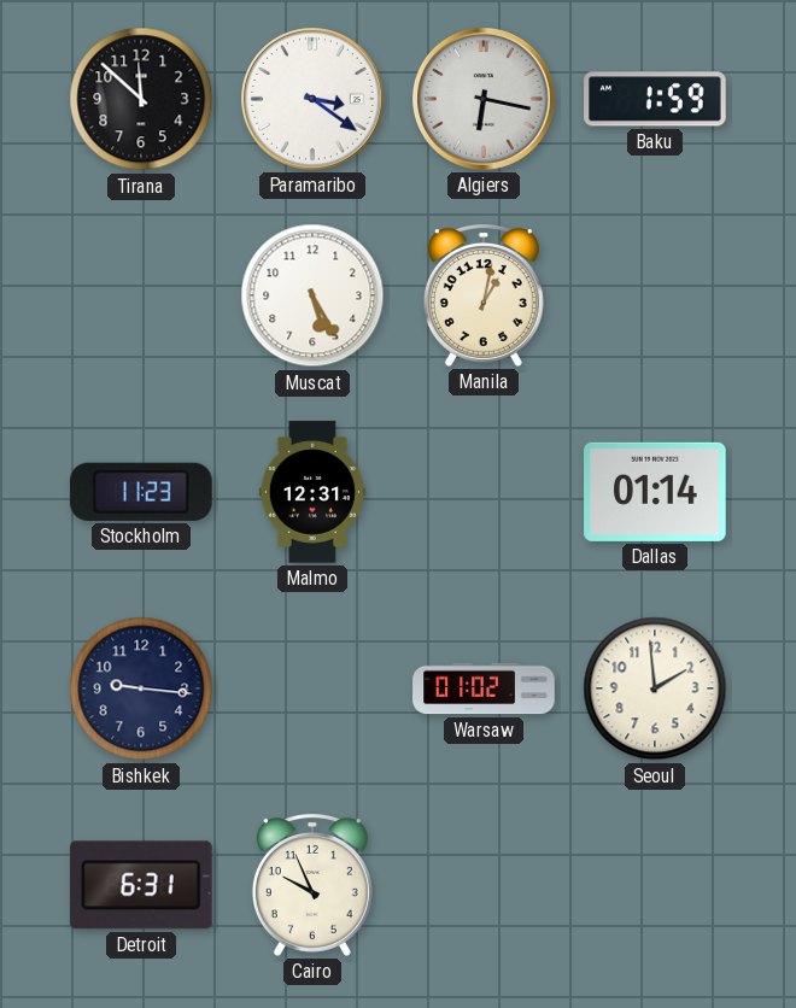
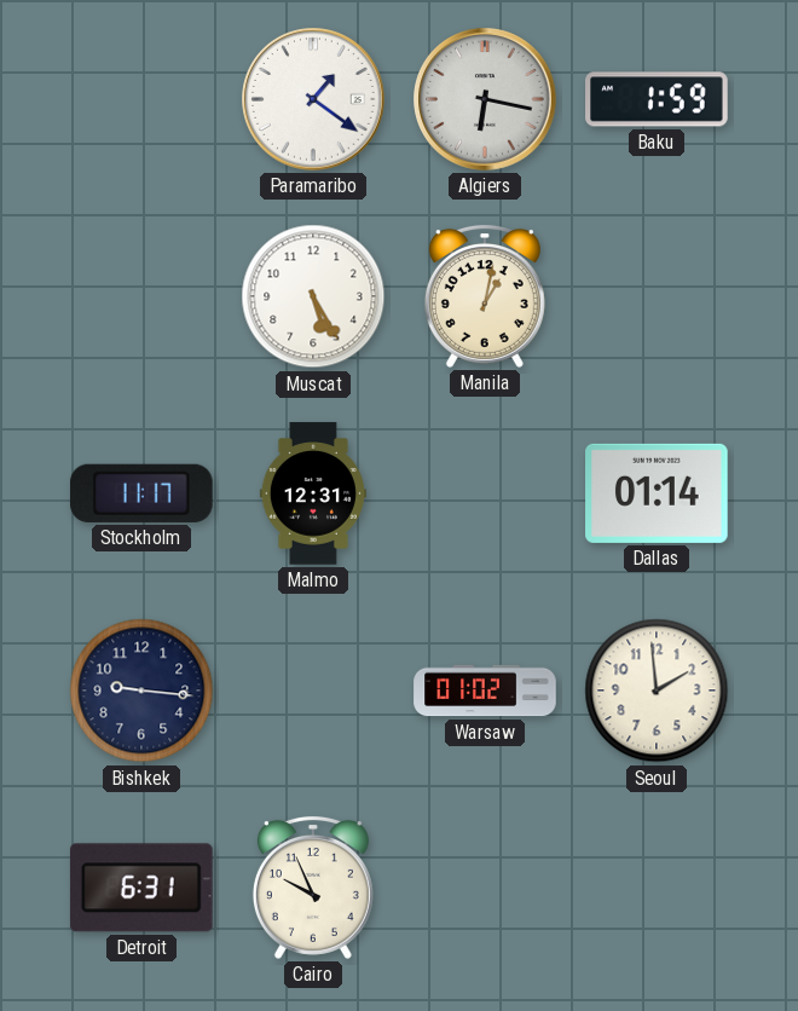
Tirana: 11:52 -> none
Paramaribo: 3:21 -> 1:21
Stockholm: 11:23 -> 11:17
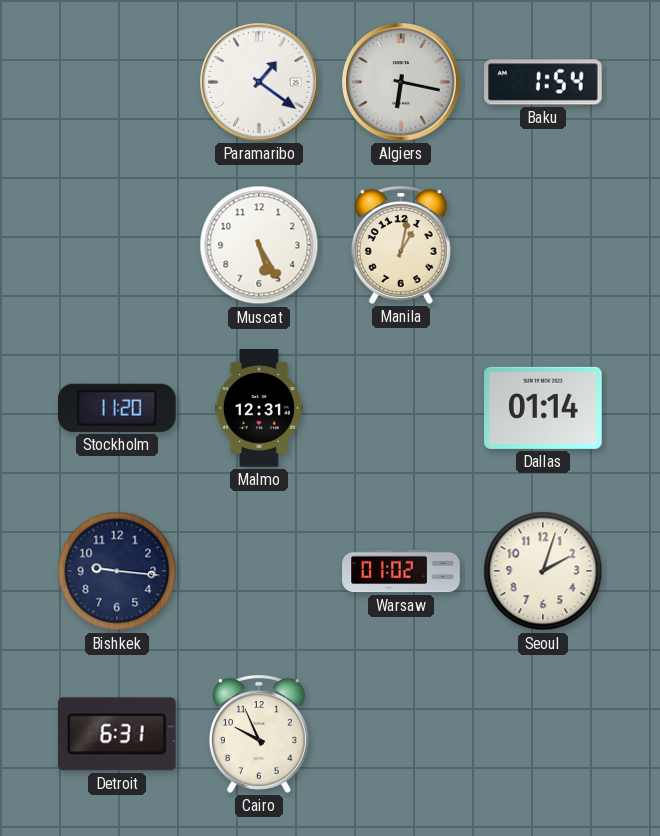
Baku: 1:59 -> 1:54
Stockholm: 11:17 -> 11:20
Seoul: 1:59 -> 2:03
